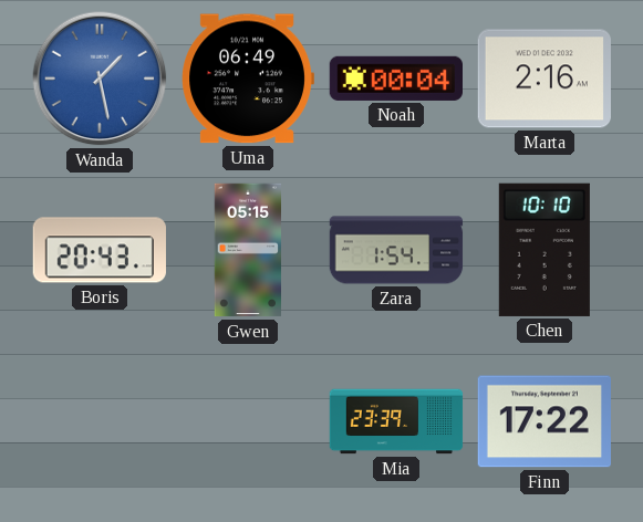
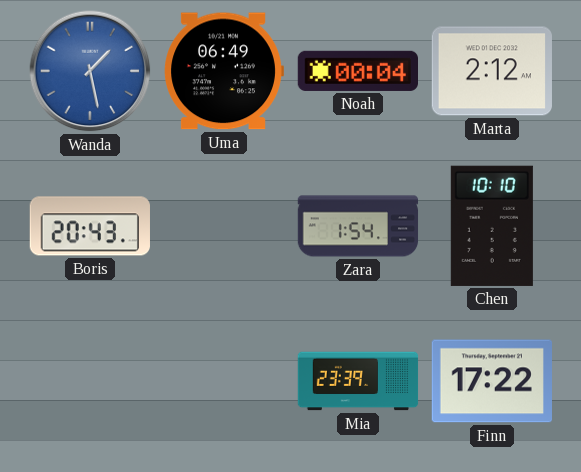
Marta: 2:16 -> 2:12
Gwen: 05:15 -> none
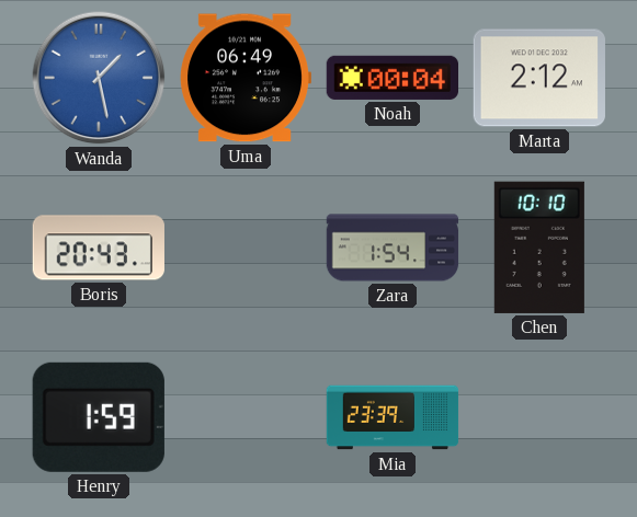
Henry: none -> 1:59
Finn: 17:22 -> none
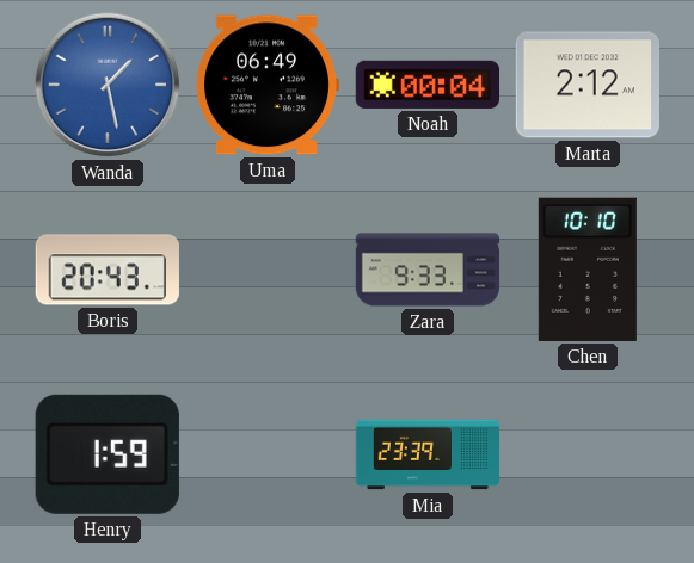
Zara: 1:54 -> 9:33
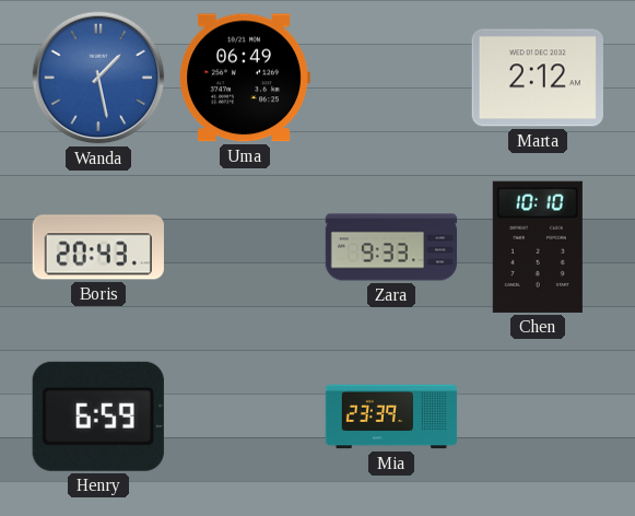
Noah: 00:04 -> none
Henry: 1:59 -> 6:59
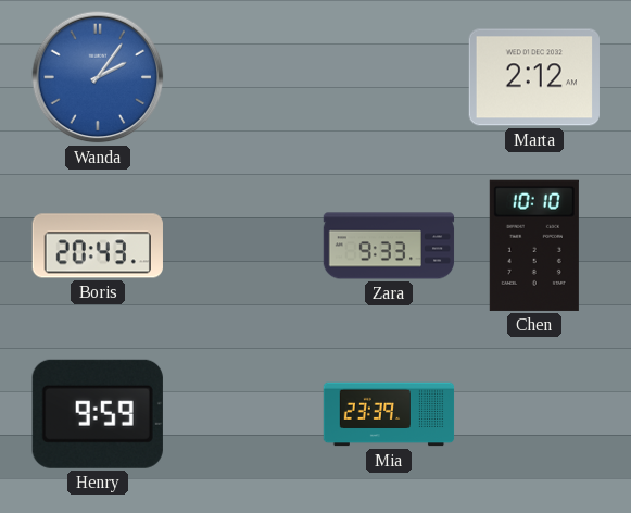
Wanda: 1:28 -> 2:06
Uma: 06:49 -> none
Henry: 6:59 -> 9:59
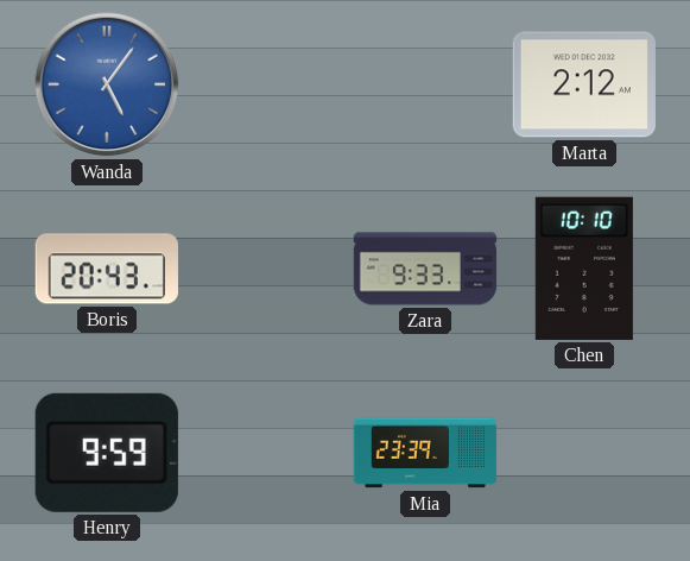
Wanda: 2:06 -> 5:06
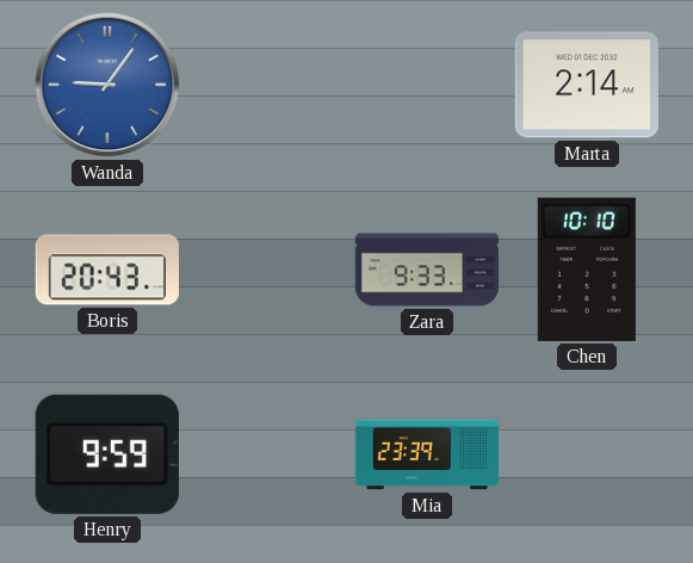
Wanda: 5:06 -> 9:06
Marta: 2:12 -> 2:14
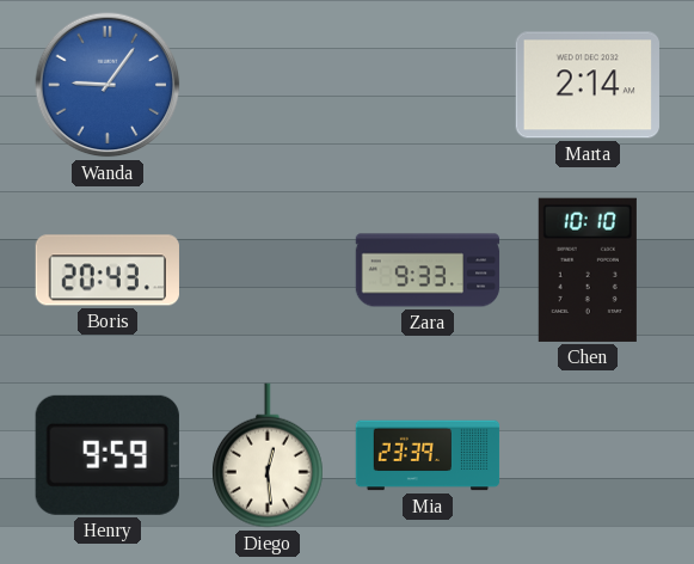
Diego: none -> 12:29
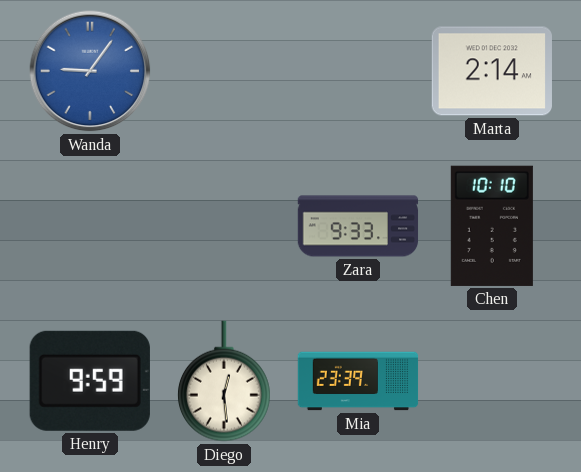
Boris: 20:43 -> none
